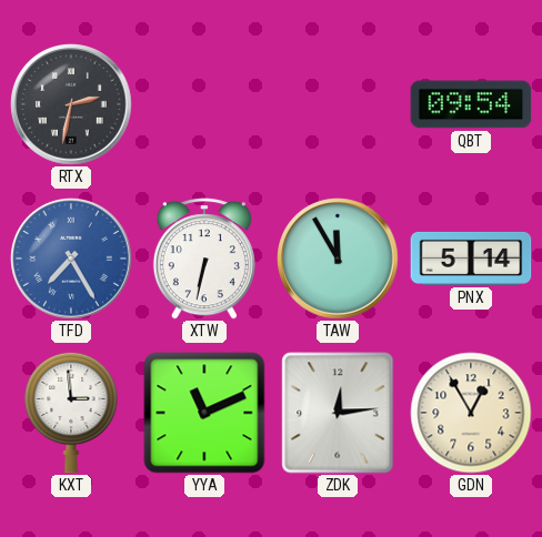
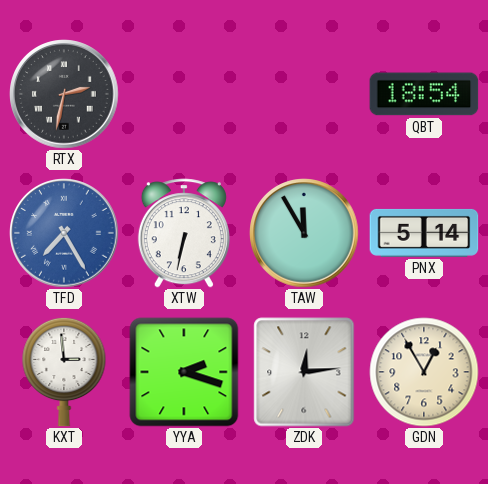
QBT: 09:54 -> 18:54
YYA: 11:11 -> 2:18
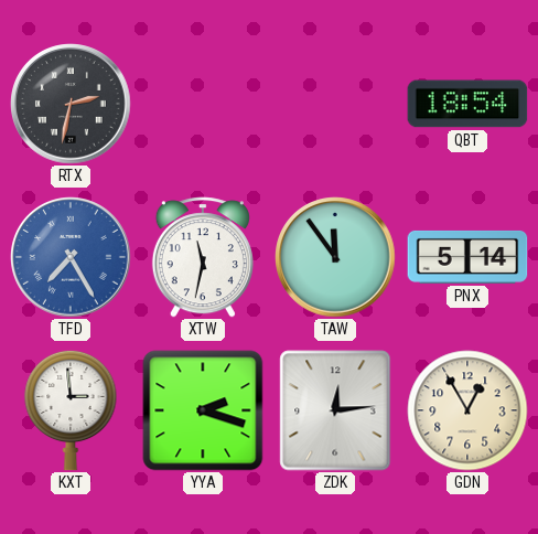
XTW: 6:32 -> 11:32
TAW: 11:55 -> 11:54
